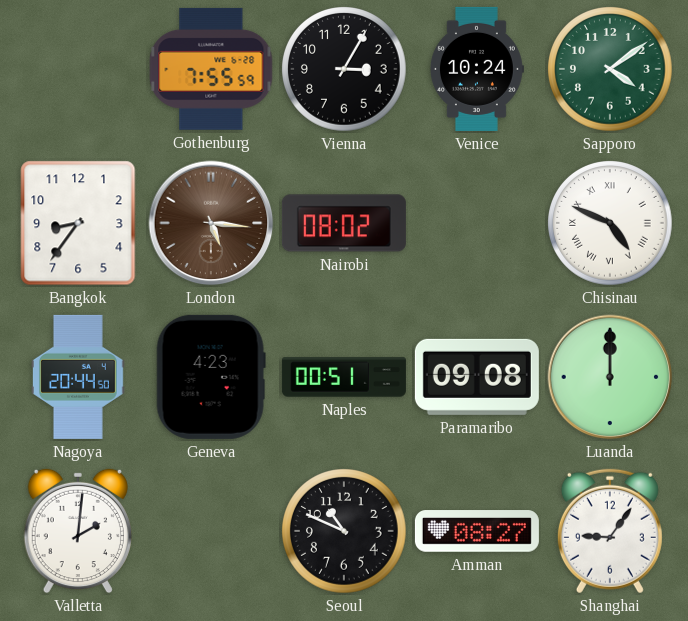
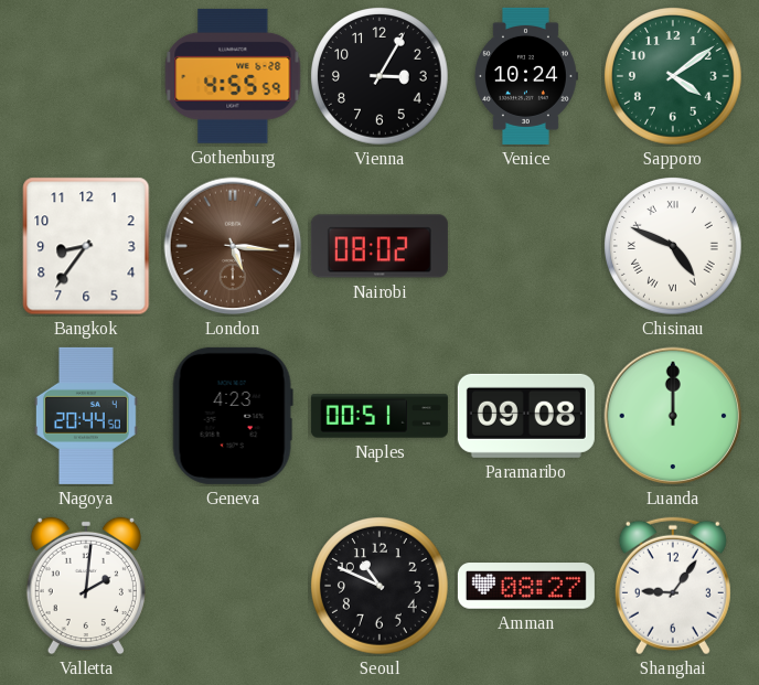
Gothenburg: 7:55 -> 4:55
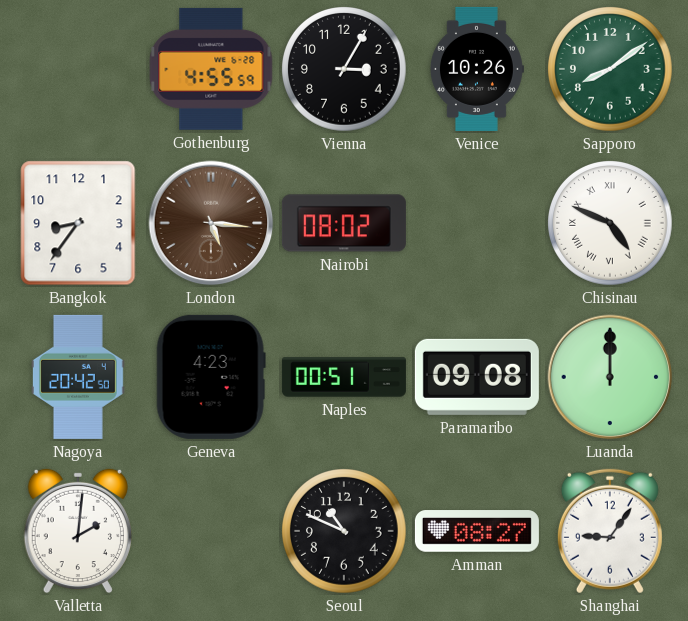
Venice: 10:24 -> 10:26
Sapporo: 4:09 -> 8:09
Nagoya: 20:44 -> 20:42
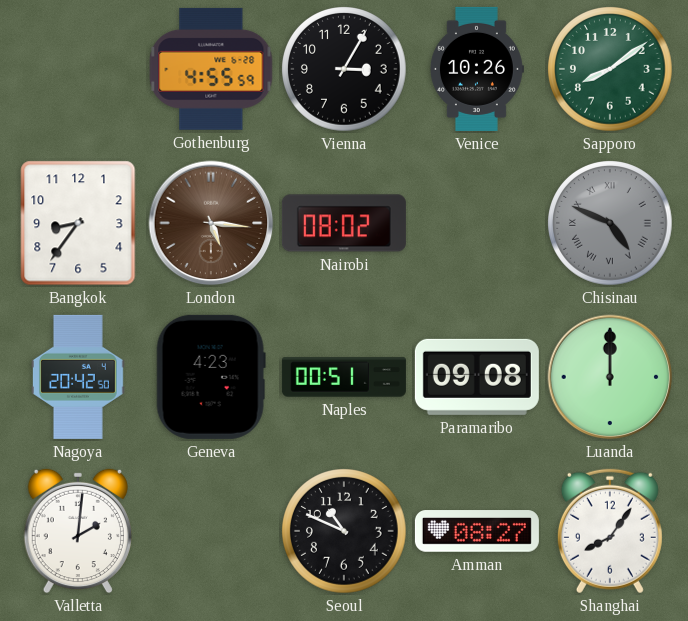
Chisinau dial: white -> grey
Shanghai: 9:06 -> 8:06
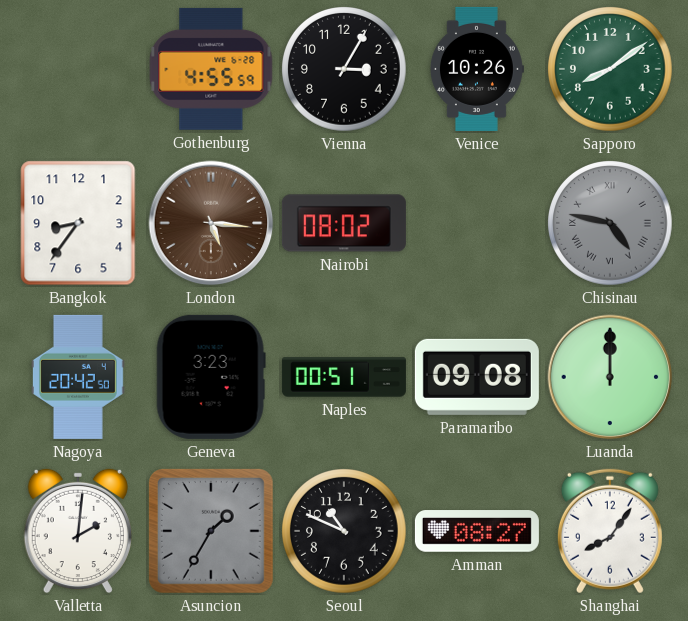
Chisinau: 4:49 -> 4:47
Geneva: 4:23 -> 3:23
Asuncion: none -> 1:35
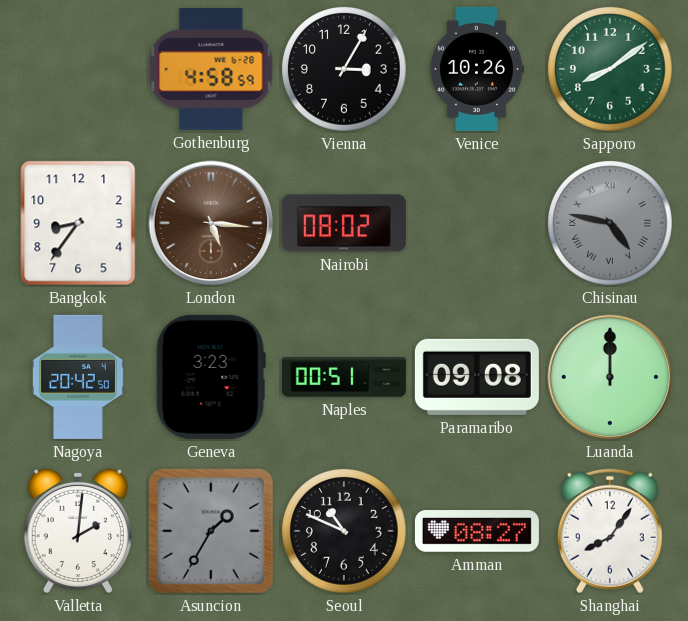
Gothenburg: 4:55 -> 4:58
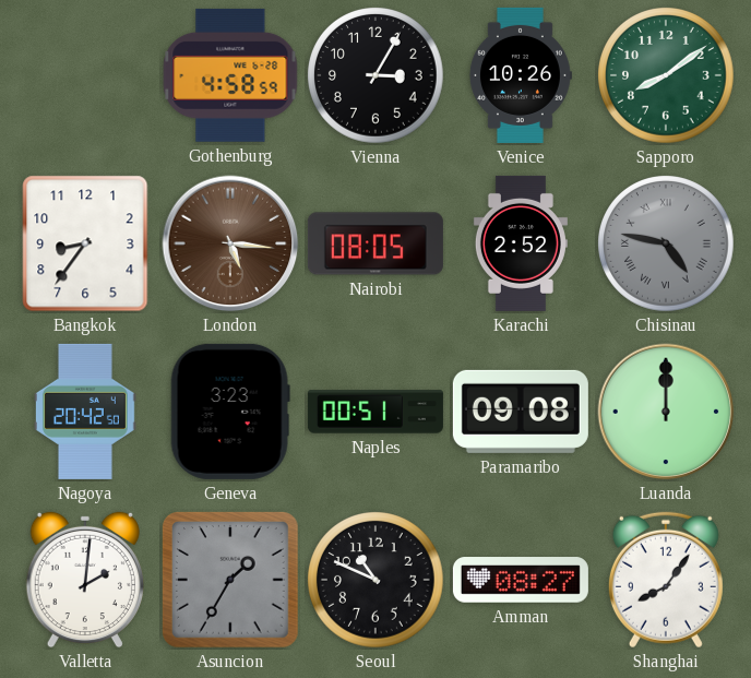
Nairobi: 08:02 -> 08:05
Karachi: none -> 2:52
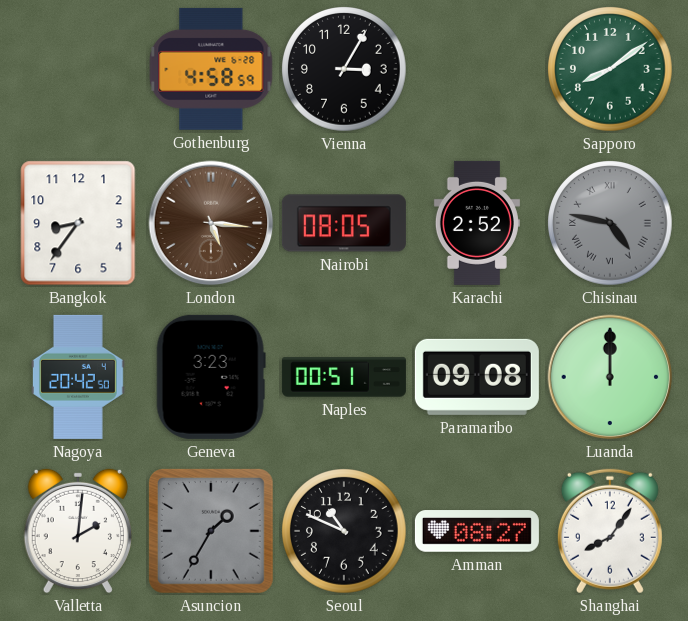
Venice: 10:26 -> none
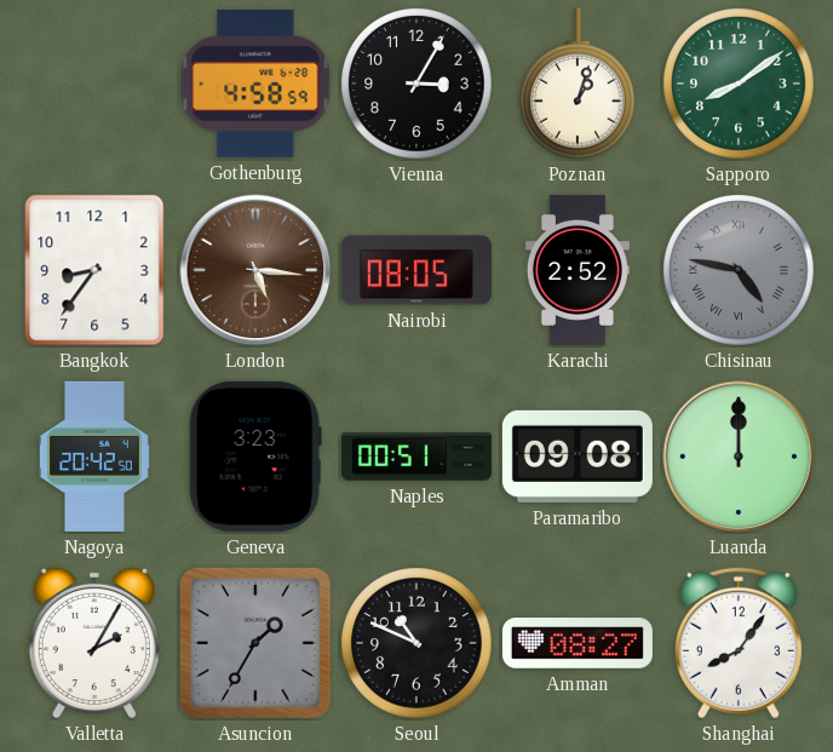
Poznan: none -> 1:03
Valletta: 2:01 -> 2:05
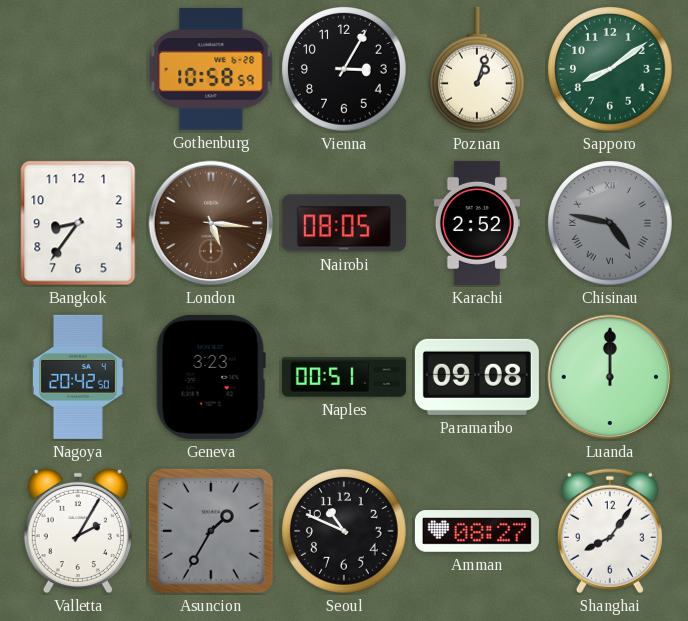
Gothenburg: 4:58 -> 10:58
